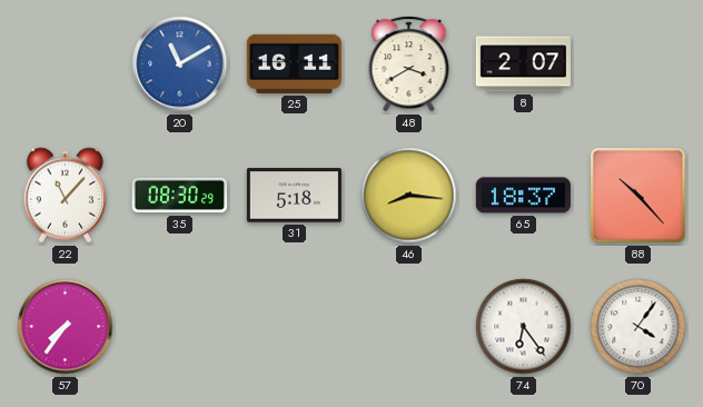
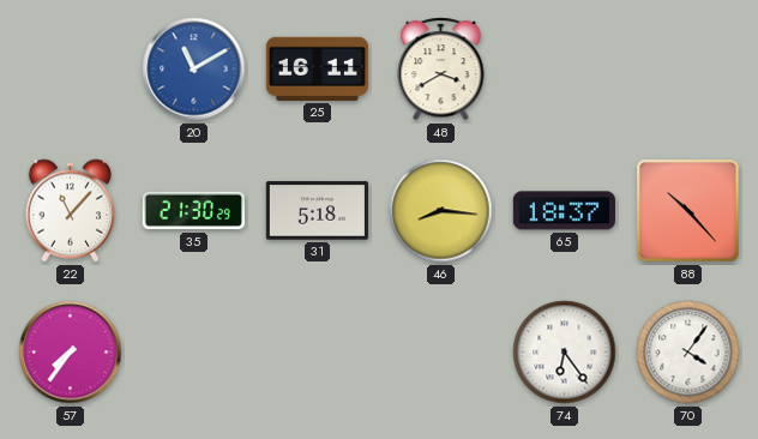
8: 2:07 -> none
35: 08:30 -> 21:30
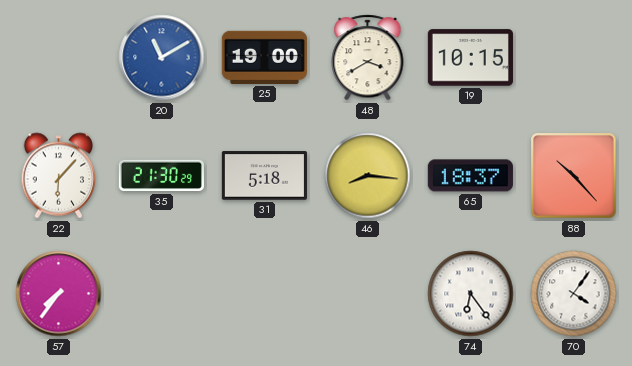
25: 16:11 -> 19:00
19: none -> 10:15
22: 11:07 -> 6:07
